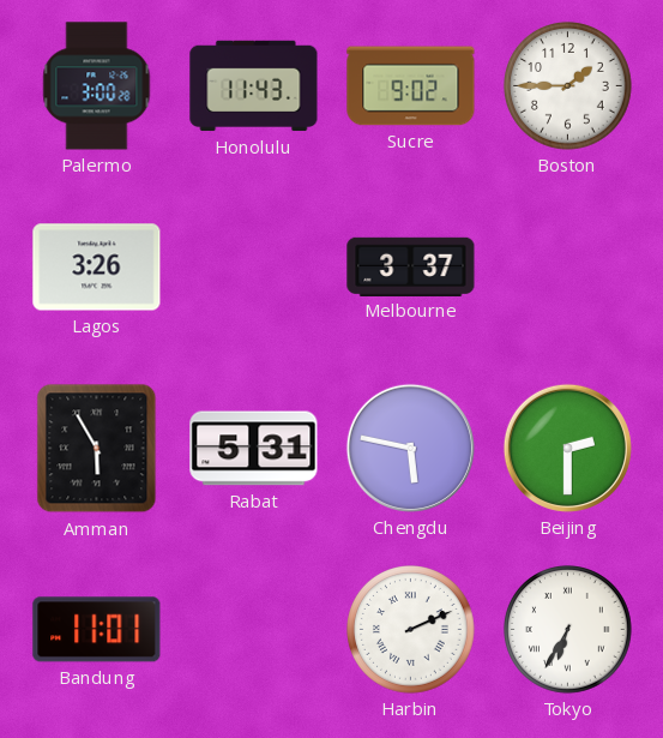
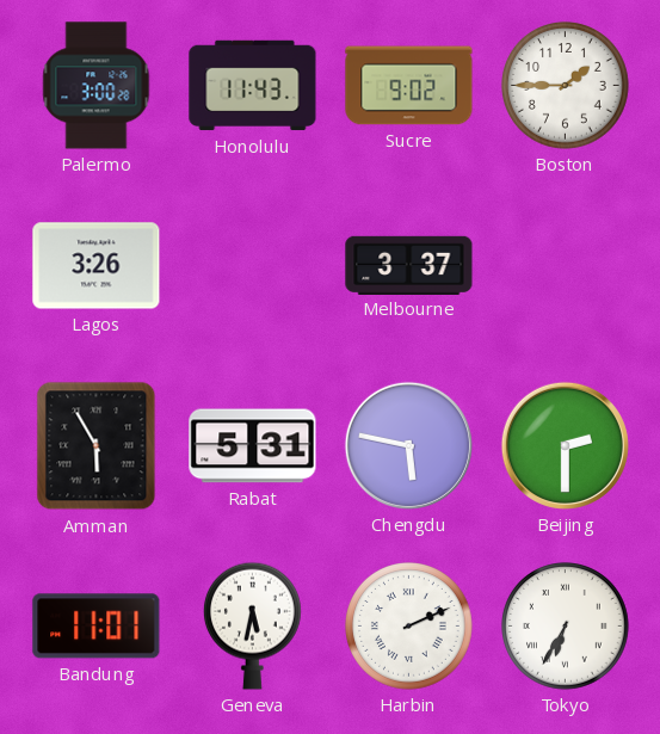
Geneva: none -> 5:32
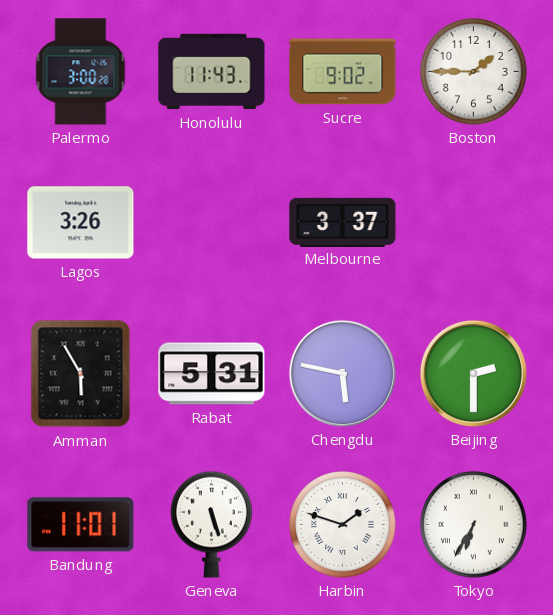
Geneva: 5:32 -> 5:27
Harbin: 2:11 -> 1:48
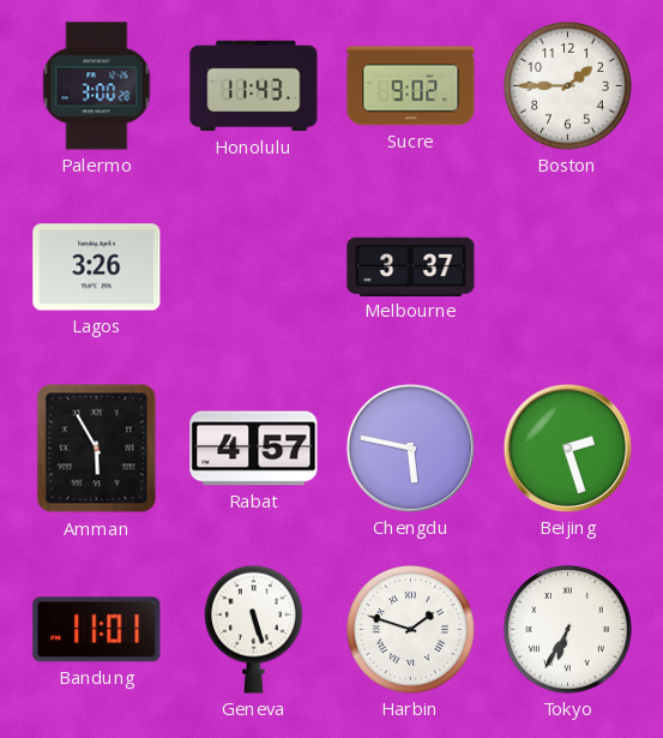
Rabat: 5:31 -> 4:57
Beijing: 2:30 -> 2:27
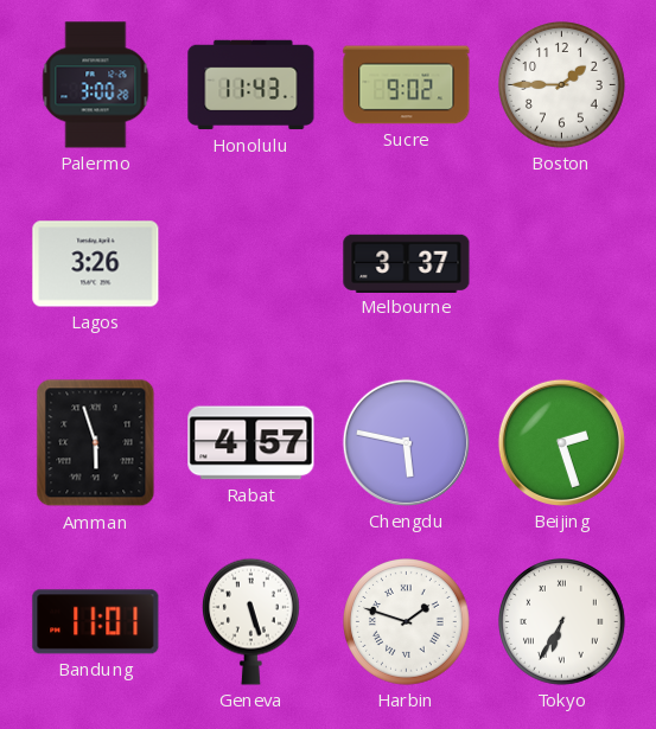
Amman: 5:55 -> 5:57
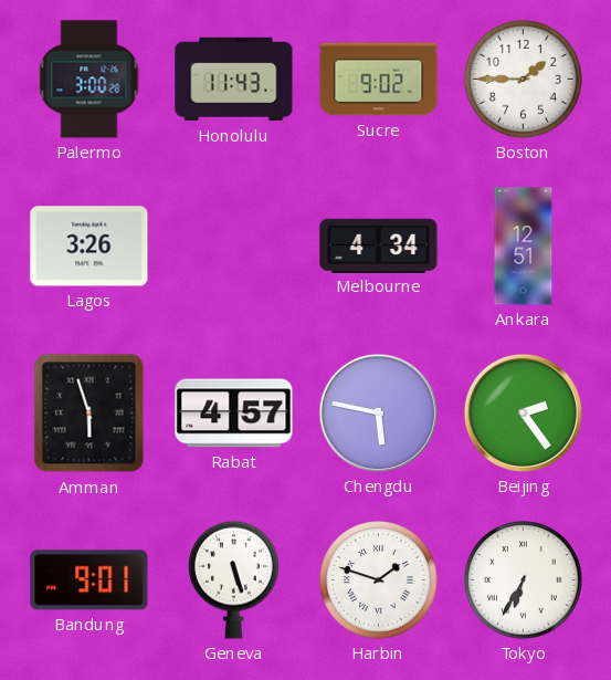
Melbourne: 3:37 -> 4:34
Ankara: none -> 12:51
Beijing: 2:27 -> 2:24
Bandung: 11:01 -> 9:01
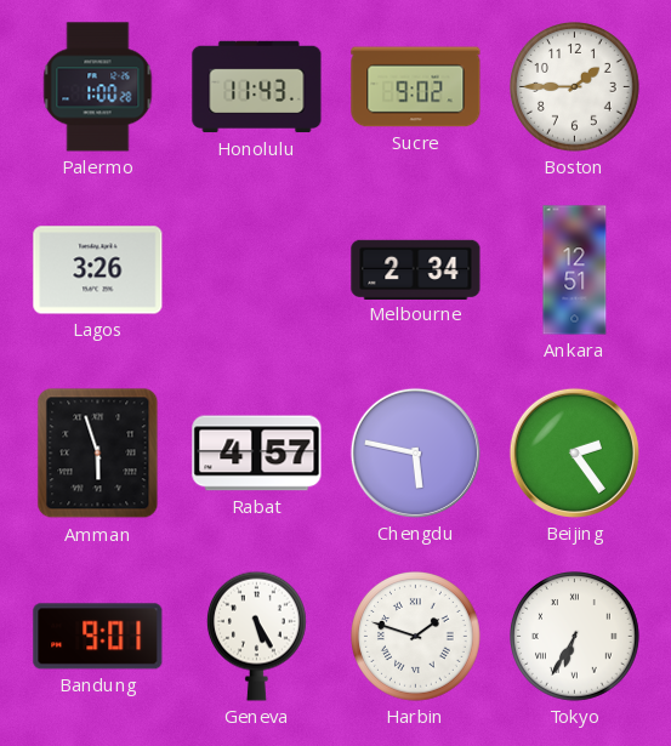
Palermo: 3:00 -> 1:00
Melbourne: 4:34 -> 2:34
Geneva: 5:27 -> 5:25
